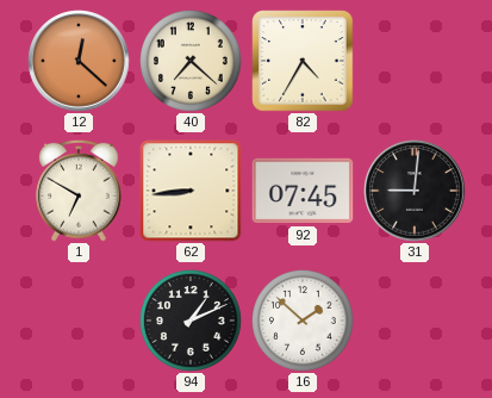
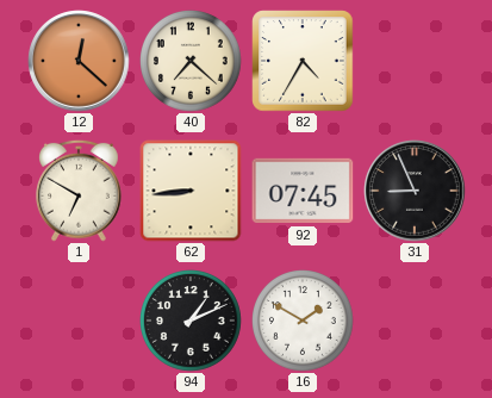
31: 9:01 -> 8:56
16: 1:52 -> 1:50
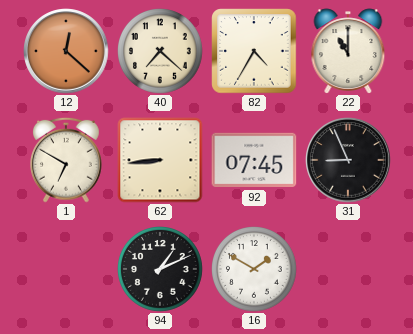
22: none -> 11:00
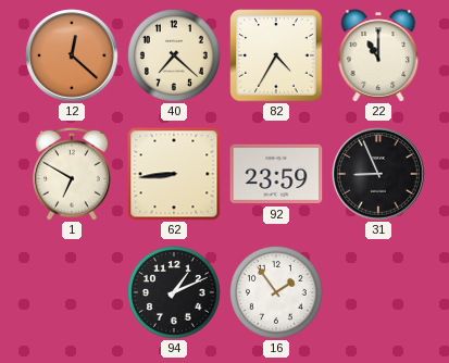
92: 07:45 -> 23:59
16: 1:50 -> 1:54
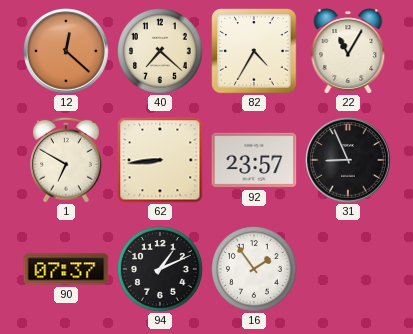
22: 11:00 -> 11:05
92: 23:59 -> 23:57
90: none -> 07:37
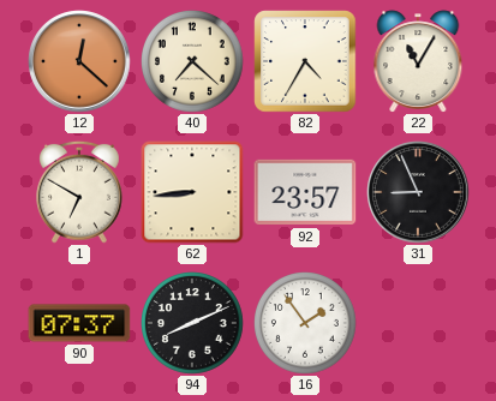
94: 1:11 -> 8:11
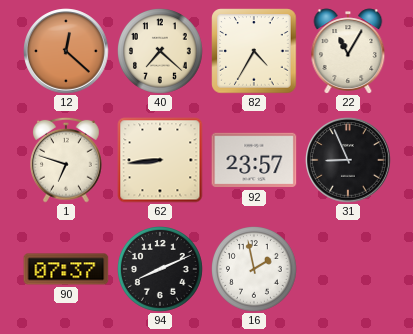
1: 6:50 -> 6:48
16: 1:54 -> 1:58
